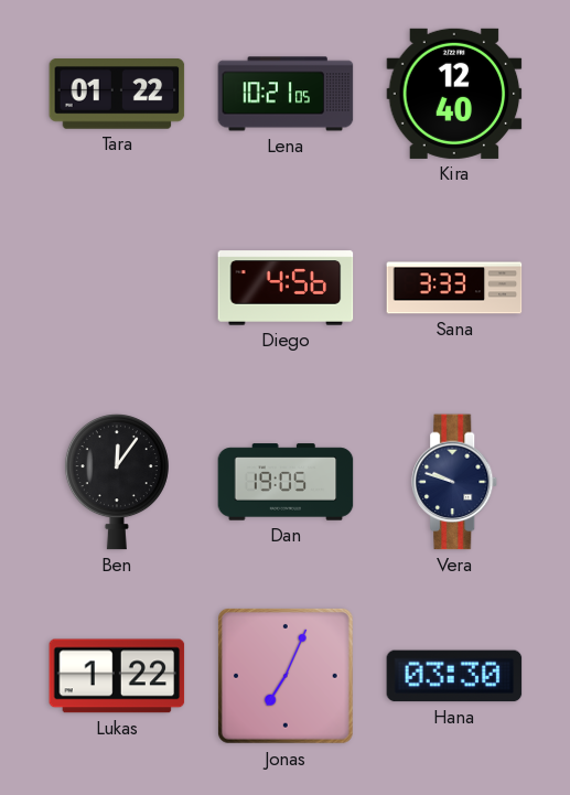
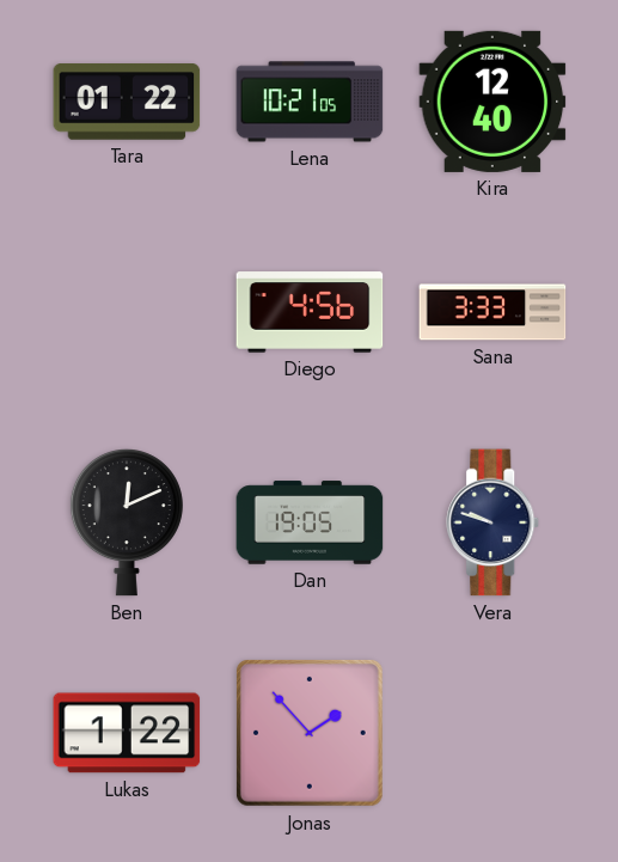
Ben: 12:06 -> 12:11
Jonas: 7:04 -> 1:53
Hana: 03:30 -> none
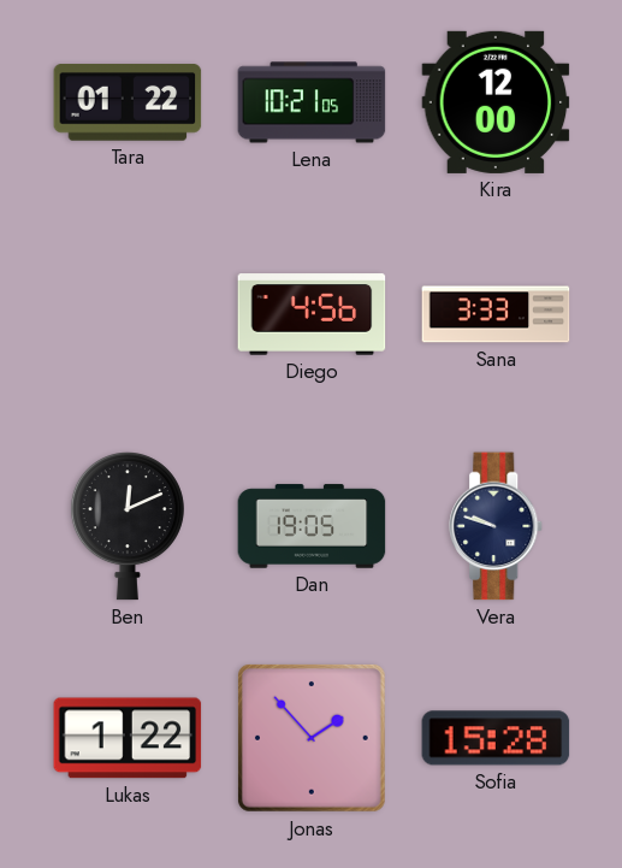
Kira: 12:40 -> 12:00
Sofia: none -> 15:28
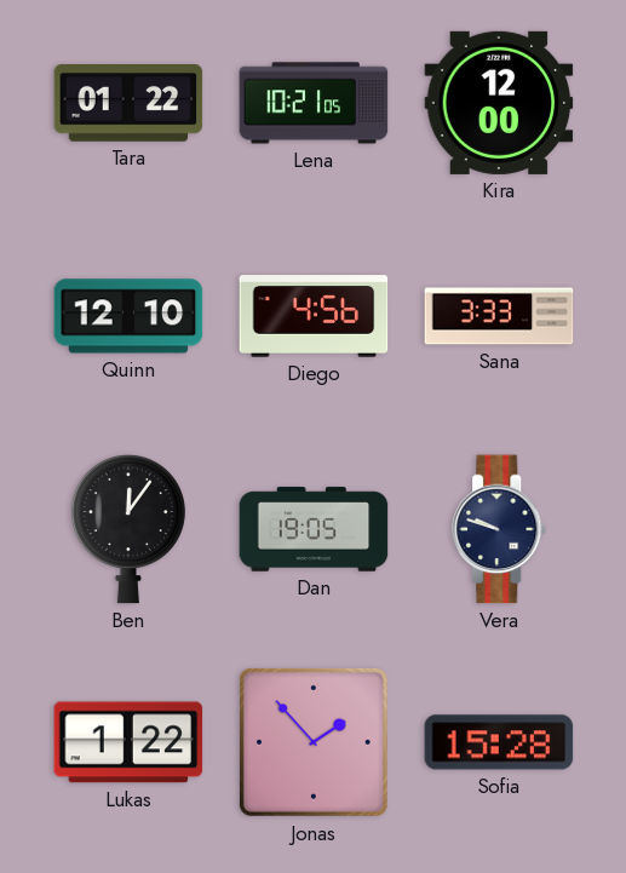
Quinn: none -> 12:10
Ben: 12:11 -> 12:06
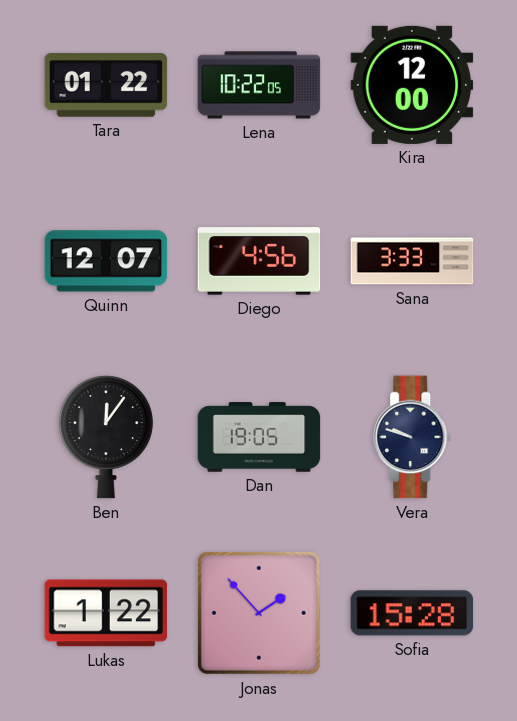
Lena: 10:21 -> 10:22
Quinn: 12:10 -> 12:07
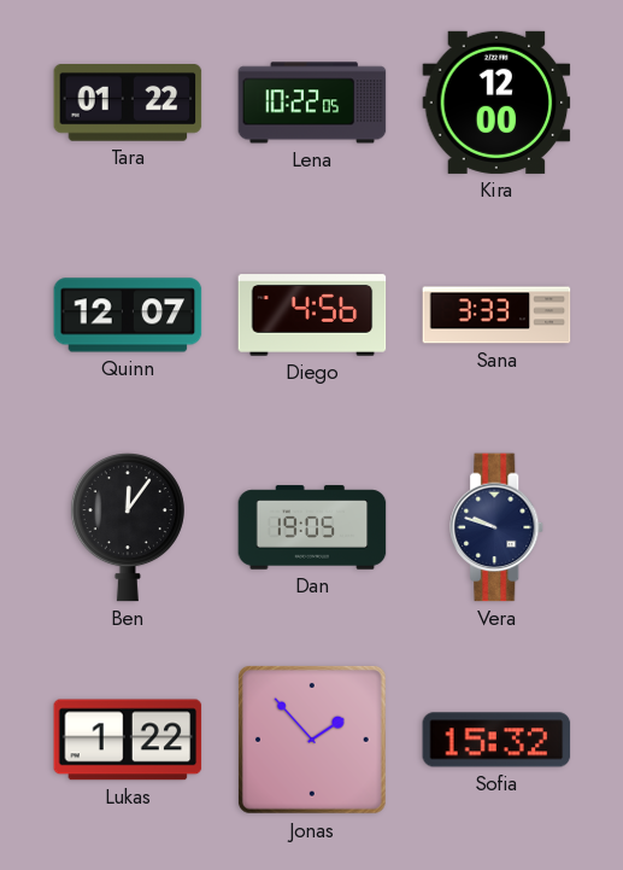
Sofia: 15:28 -> 15:32
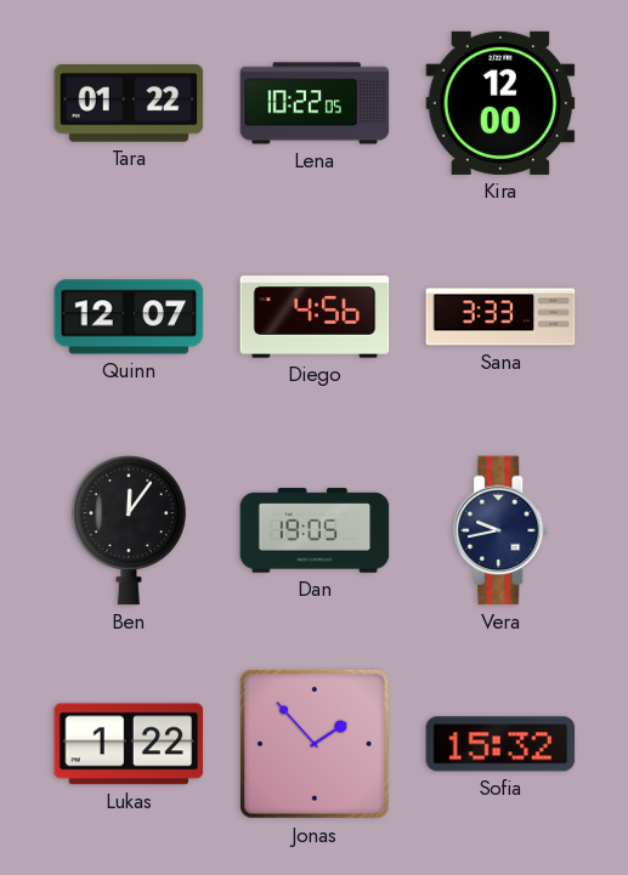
Vera: 9:48 -> 9:43
